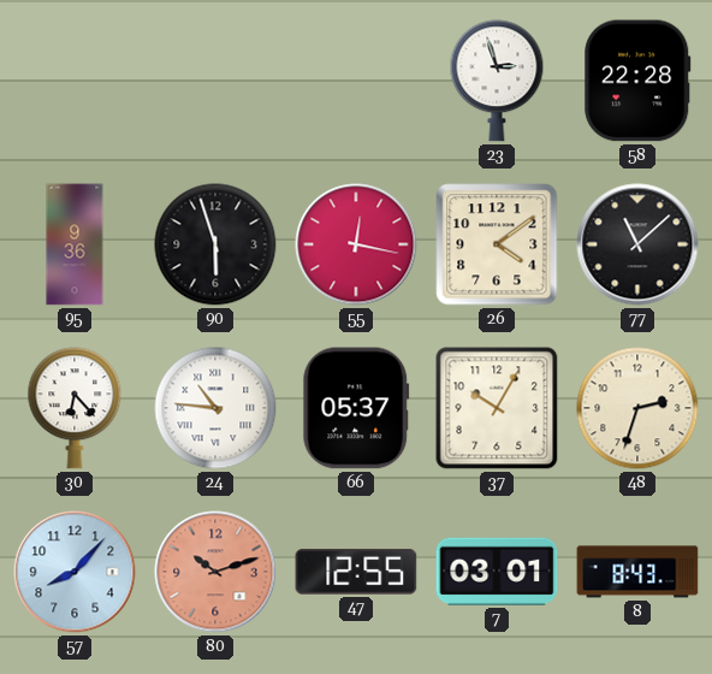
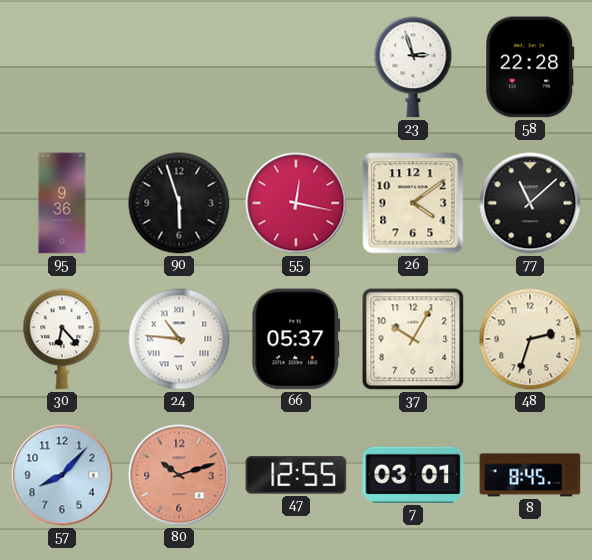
8: 8:43 -> 8:45
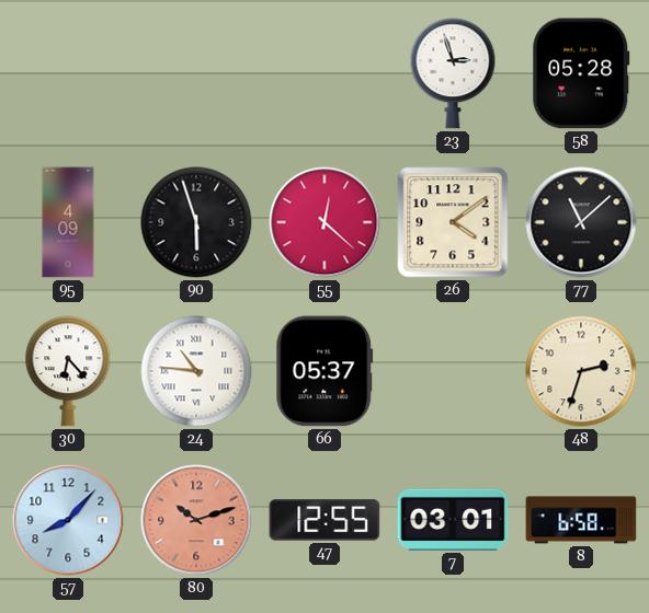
58: 22:28 -> 05:28
95: 9:36 -> 4:09
55: 12:17 -> 12:22
37: 10:05 -> none
8: 8:45 -> 6:58
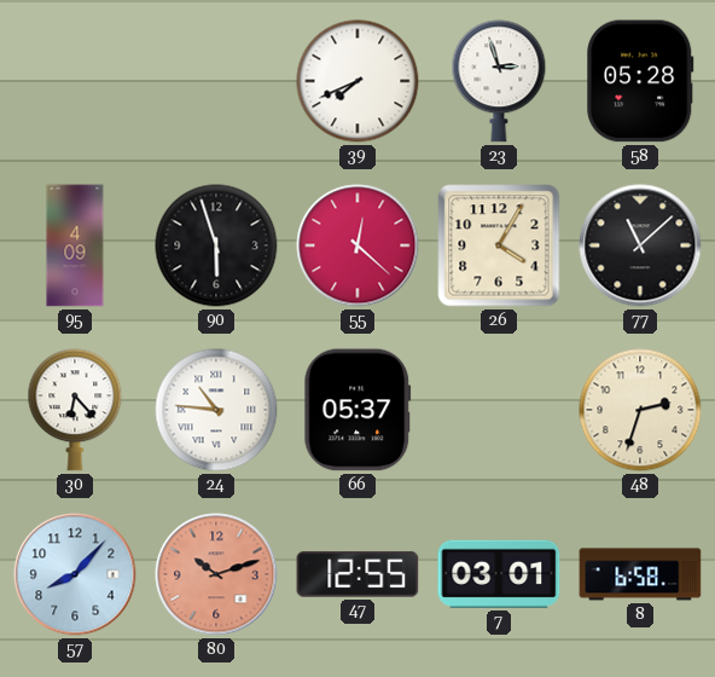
39: none -> 7:41
26: 4:09 -> 4:05
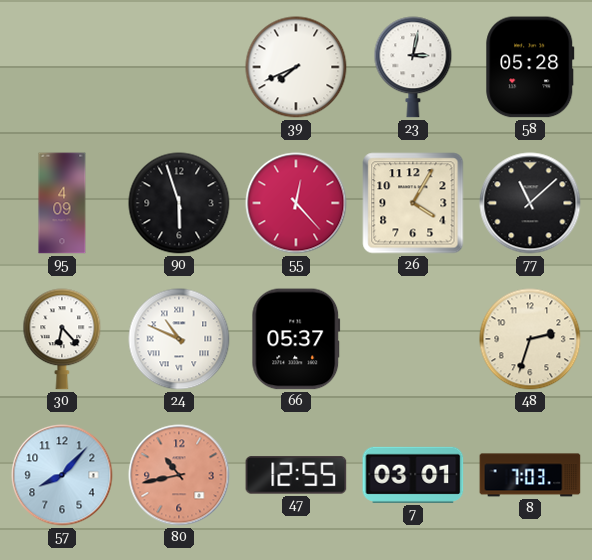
23: 2:57 -> 3:02
55: 12:22 -> 12:23
24: 10:46 -> 10:49
80: 10:12 -> 10:43
8: 6:58 -> 7:03
